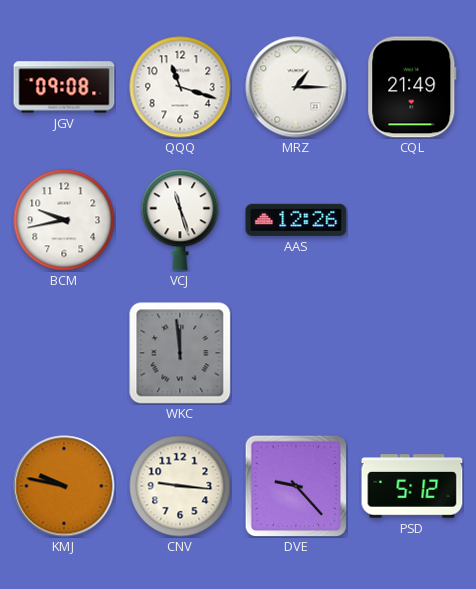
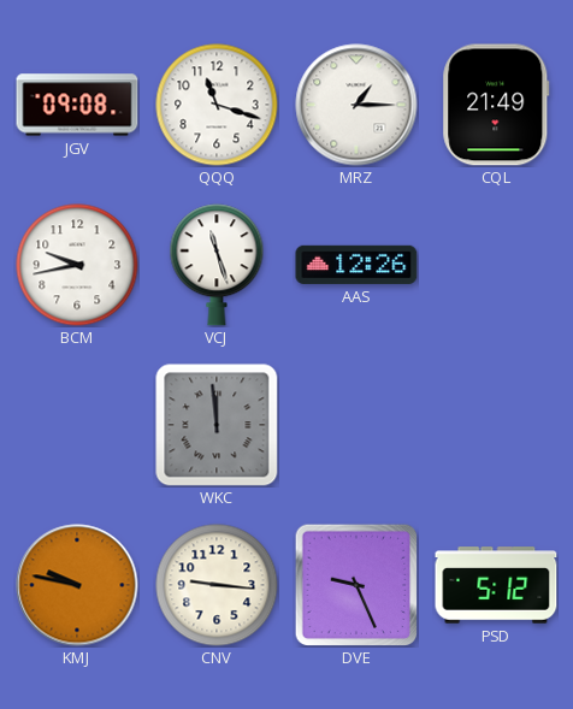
DVE: 9:23 -> 9:26
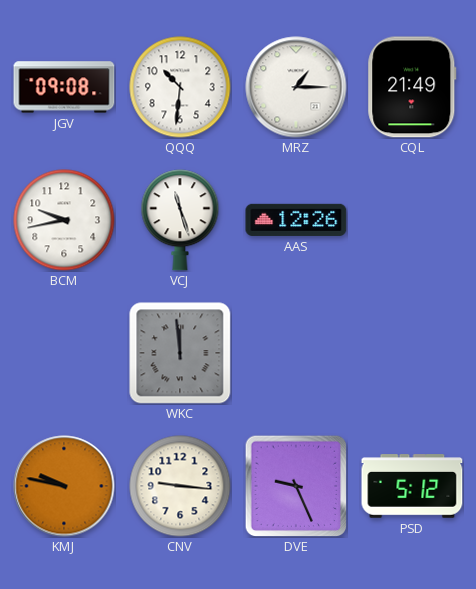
QQQ: 11:18 -> 10:31
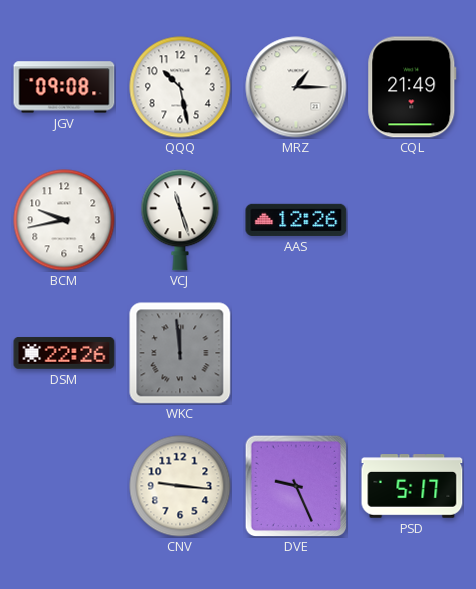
QQQ: 10:31 -> 10:28
DSM: none -> 22:26
KMJ: 9:47 -> none
PSD: 5:12 -> 5:17
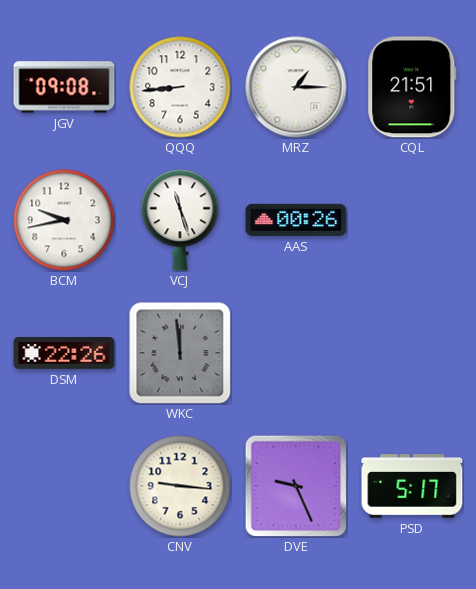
QQQ: 10:28 -> 8:44
CQL: 21:49 -> 21:51
AAS: 12:26 -> 00:26
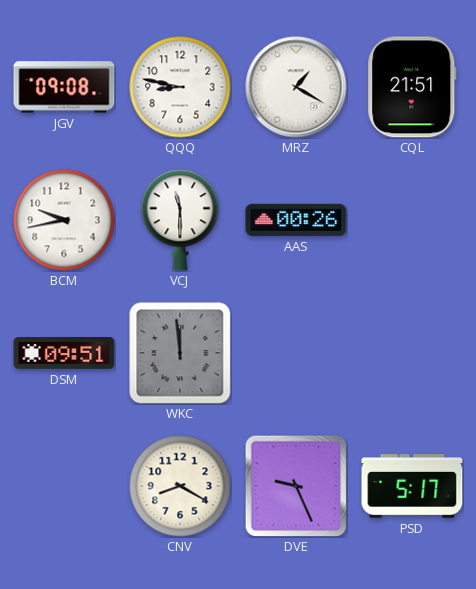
QQQ: 8:44 -> 8:47
MRZ: 1:15 -> 1:20
VCJ: 11:27 -> 11:30
DSM: 22:26 -> 09:51
CNV: 9:16 -> 8:20
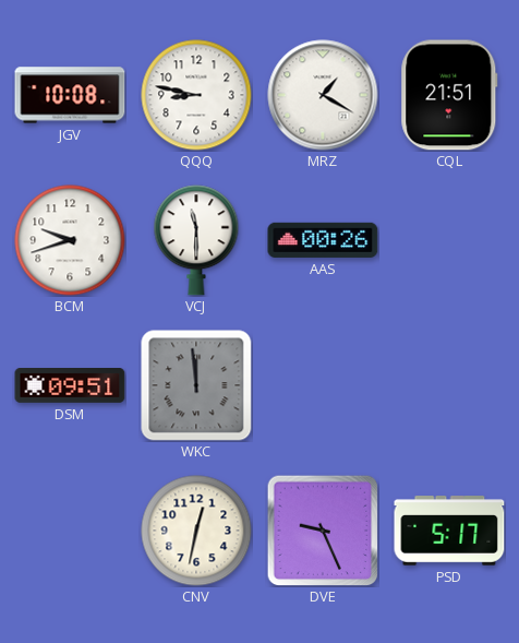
JGV: 09:08 -> 10:08
BCM: 9:43 -> 9:42
CNV: 8:20 -> 12:32
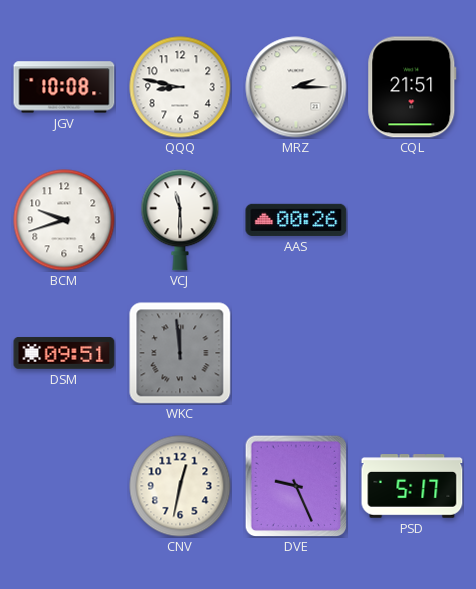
MRZ: 1:20 -> 2:15
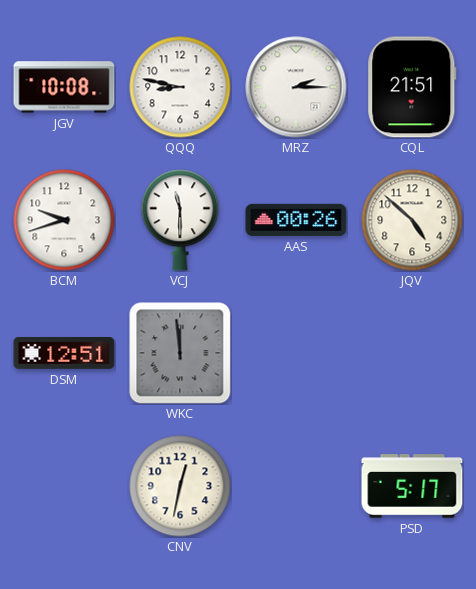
JQV: none -> 4:52
DSM: 09:51 -> 12:51
DVE: 9:26 -> none
